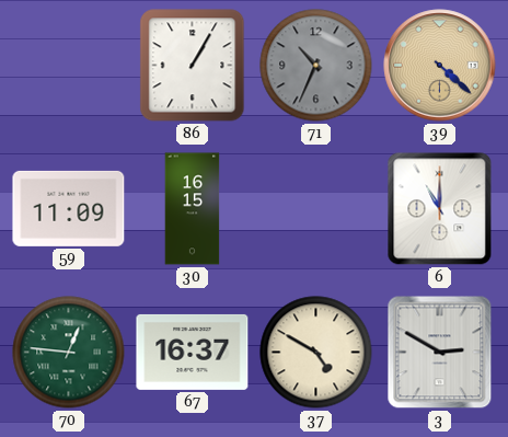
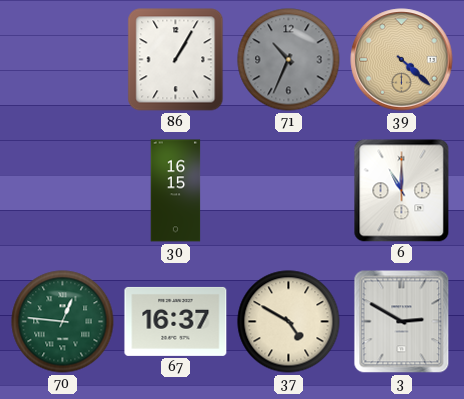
59: 11:09 -> none
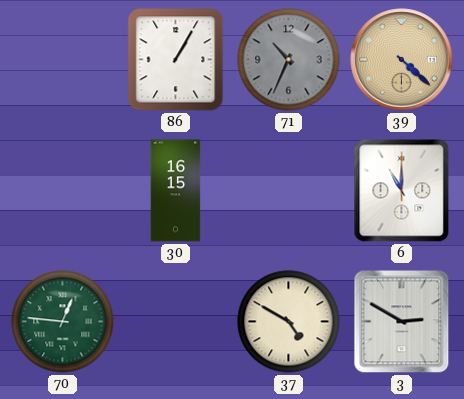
67: 16:37 -> none
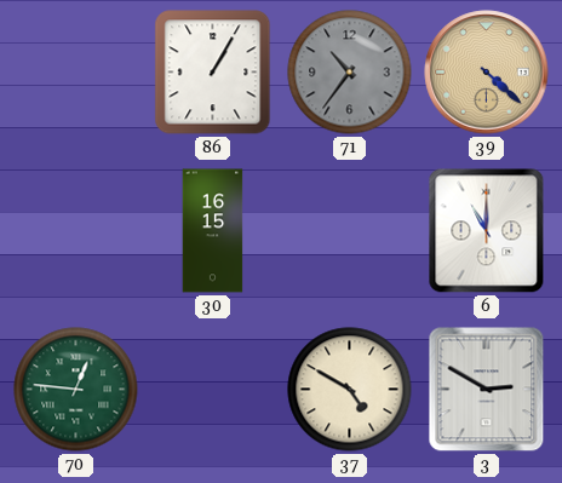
71: 10:34 -> 10:36
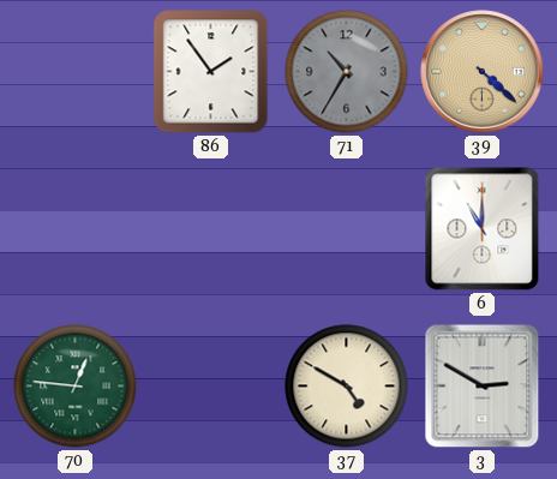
86: 1:05 -> 1:54
71: 10:36 -> 10:35
30: 16:15 -> none
